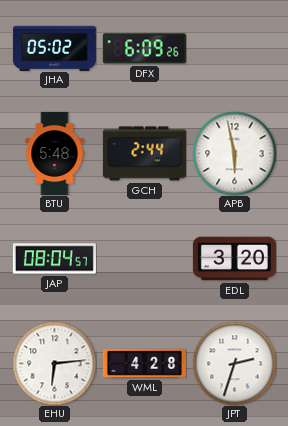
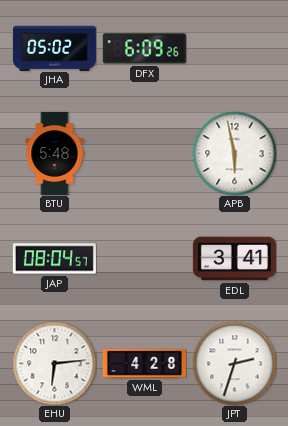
GCH: 2:44 -> none
EDL: 3:20 -> 3:41
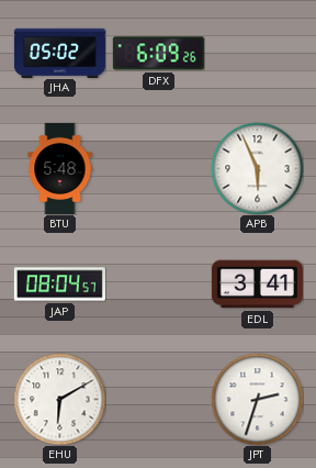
APB: 5:58 -> 5:56
EHU: 6:14 -> 6:10
WML: 4:28 -> none
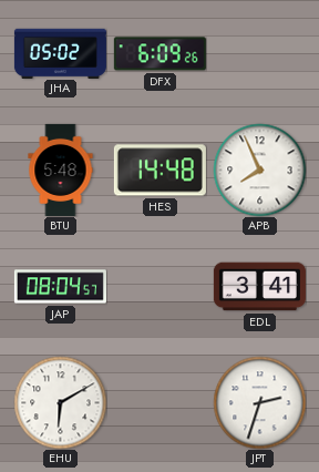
HES: none -> 14:48
APB: 5:56 -> 7:56
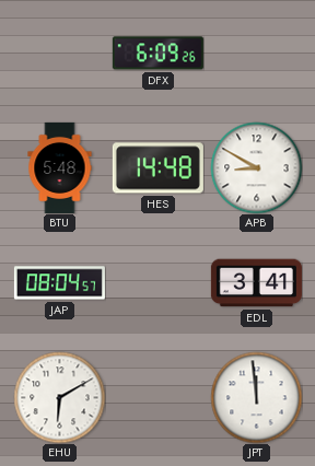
JHA: 05:02 -> none
APB: 7:56 -> 8:50
JPT: 2:33 -> 11:59
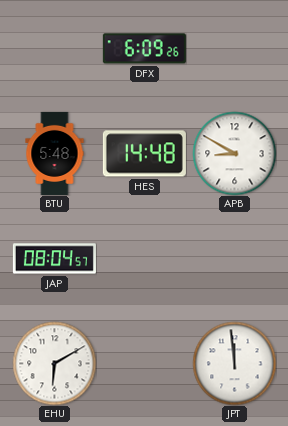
EDL: 3:41 -> none
